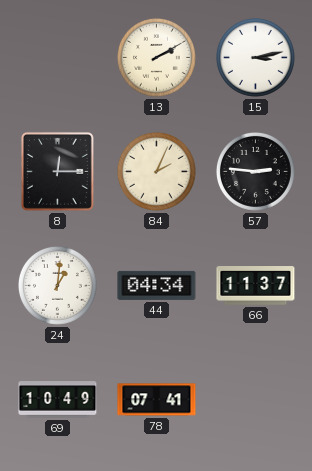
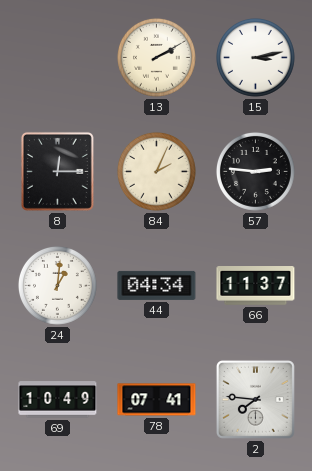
2: none -> 7:46
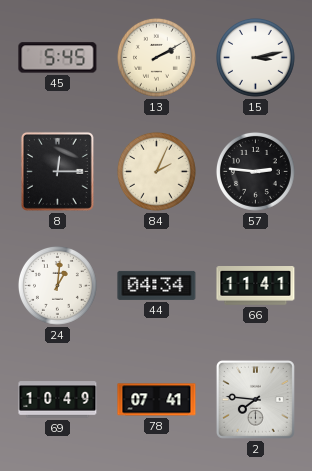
45: none -> 5:45
66: 11:37 -> 11:41
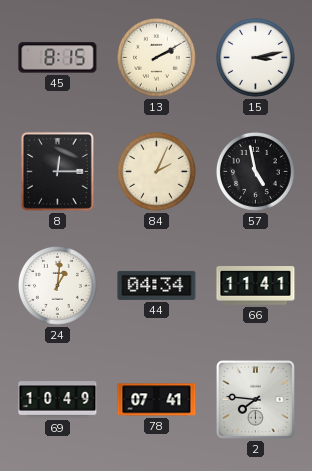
45: 5:45 -> 8:15
57: 2:46 -> 4:58
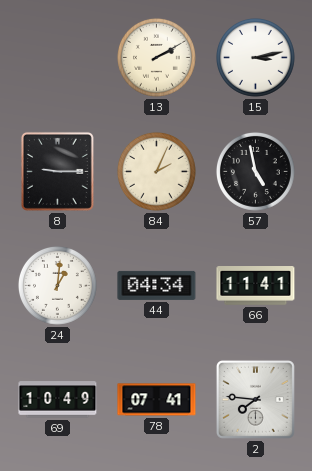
45: 8:15 -> none
8: 12:15 -> 9:15
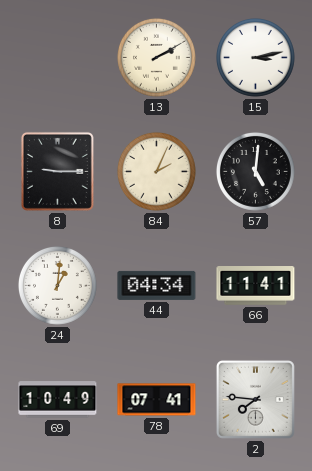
57: 4:58 -> 5:01
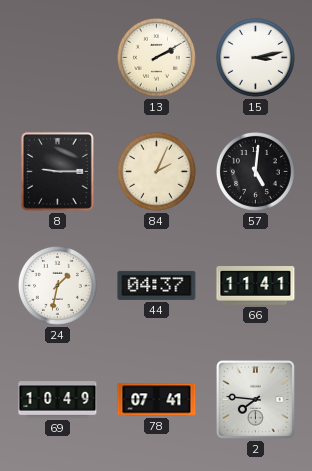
24: 1:01 -> 1:32
44: 04:34 -> 04:37
